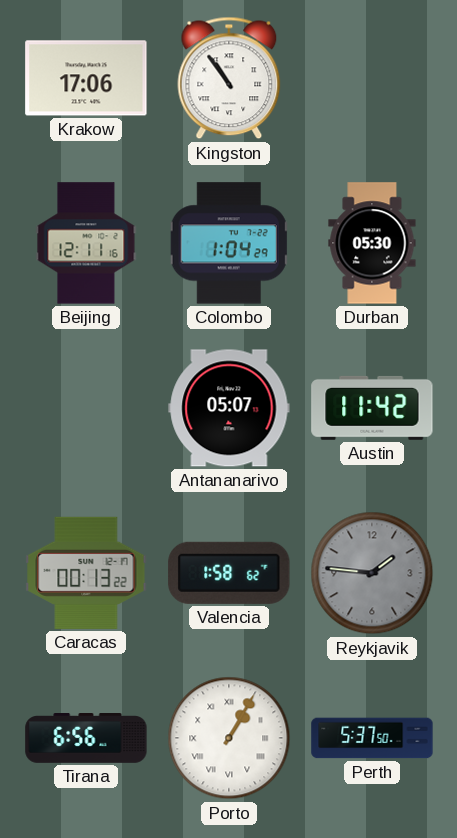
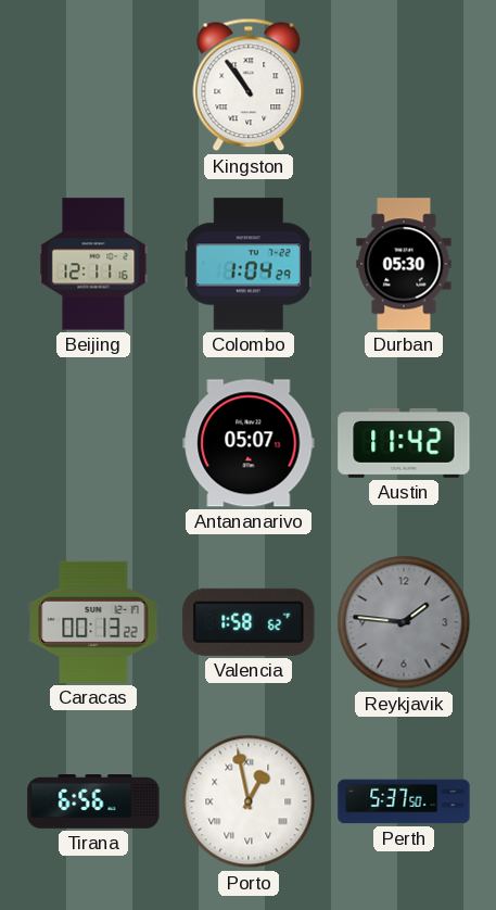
Krakow: 17:06 -> none
Porto: 1:05 -> 12:58
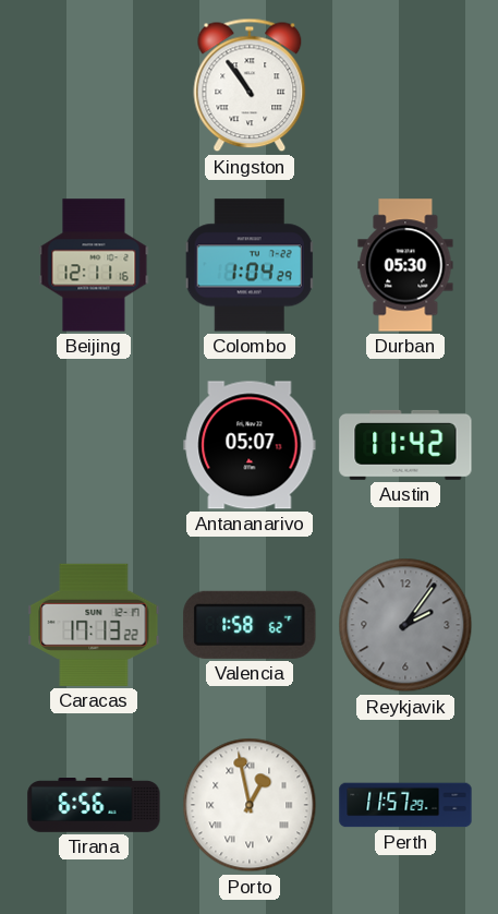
Caracas: 00:13 -> 17:13
Reykjavik: 1:46 -> 2:06
Perth: 5:37 -> 11:57
